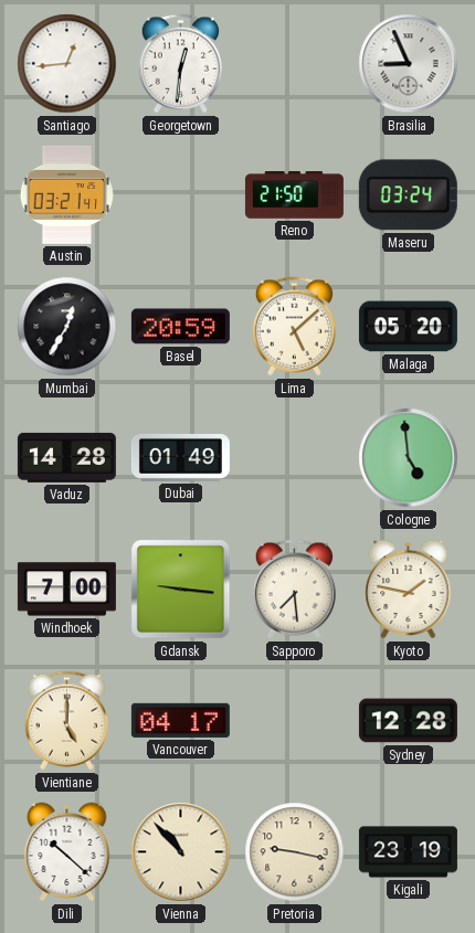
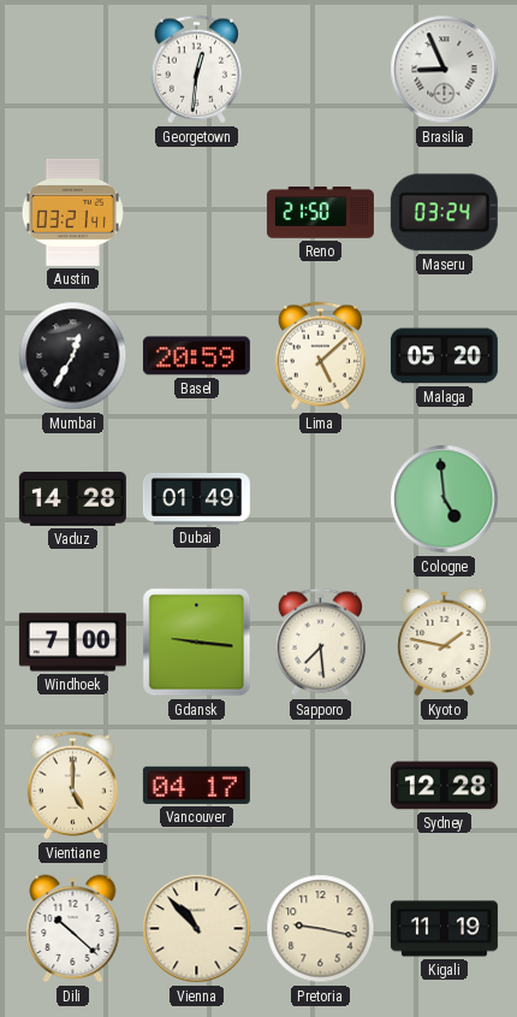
Santiago: 12:44 -> none
Kigali: 23:19 -> 11:19
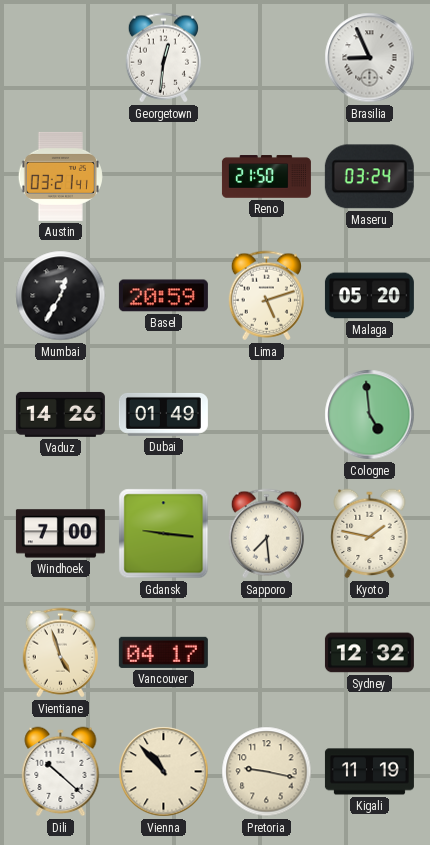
Lima: 5:08 -> 5:12
Vaduz: 14:28 -> 14:26
Vientiane: 5:00 -> 4:57
Sydney: 12:28 -> 12:32
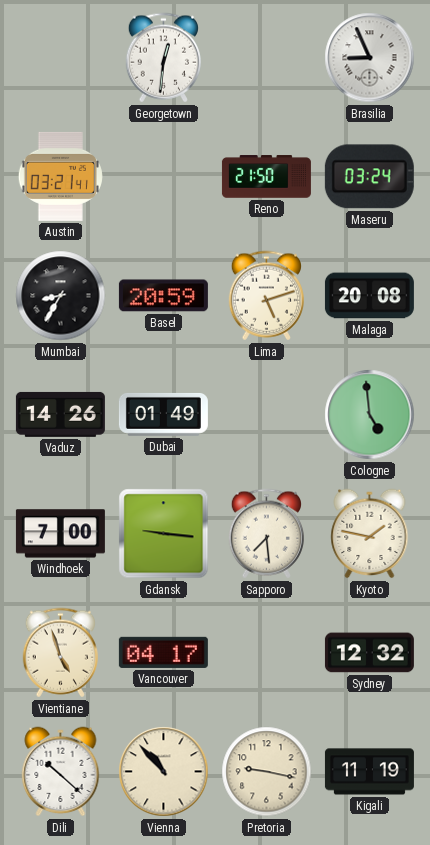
Mumbai: 12:35 -> 8:35
Malaga: 05:20 -> 20:08
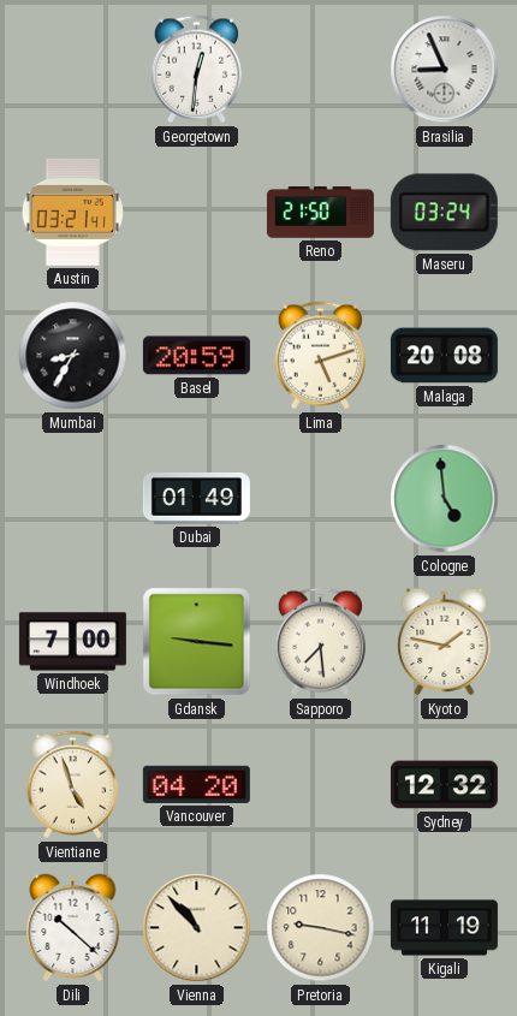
Vaduz: 14:26 -> none
Vancouver: 04:17 -> 04:20
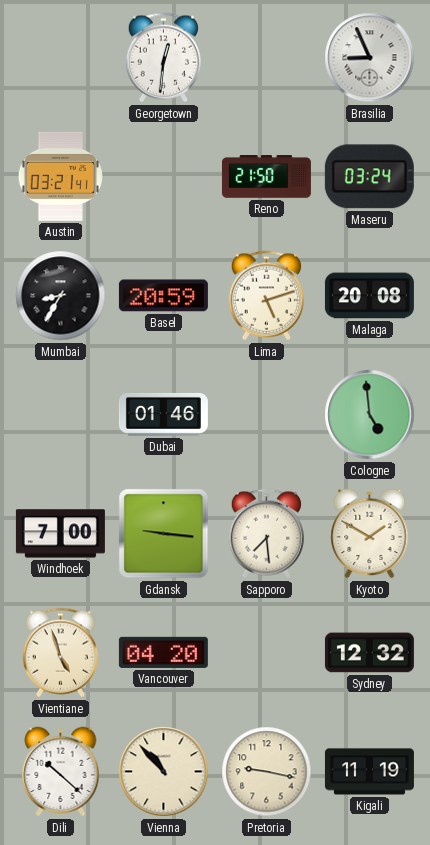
Dubai: 01:49 -> 01:46
Kyoto: 1:47 -> 1:50
